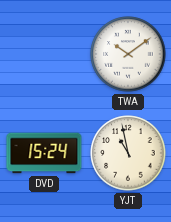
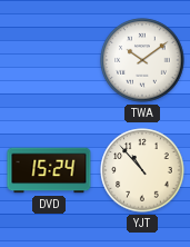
YJT: 10:58 -> 10:53
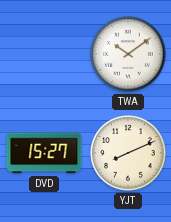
DVD: 15:24 -> 15:27
YJT: 10:53 -> 8:11
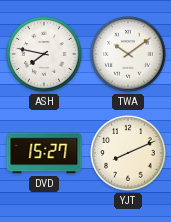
ASH: none -> 7:47
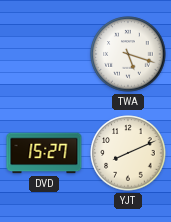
ASH: 7:47 -> none
TWA: 10:09 -> 5:18
